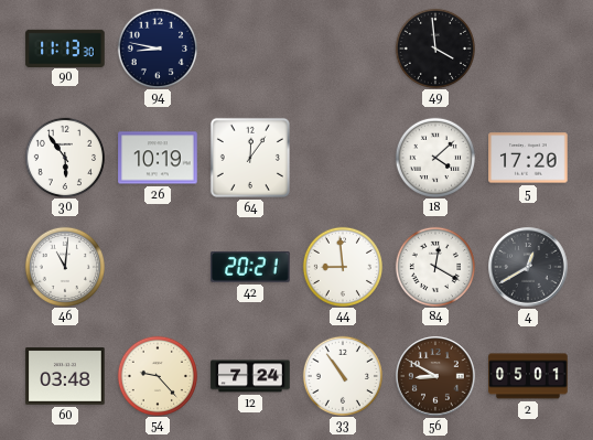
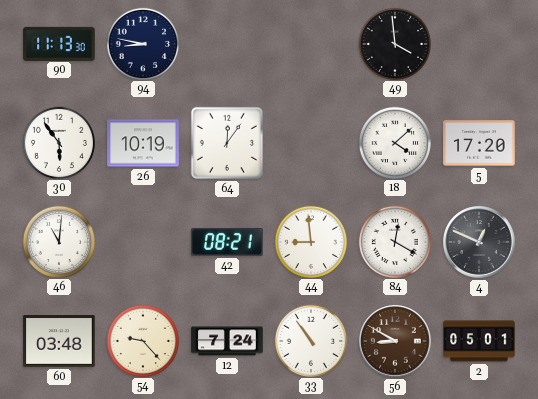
42: 20:21 -> 08:21
4: 12:40 -> 12:49
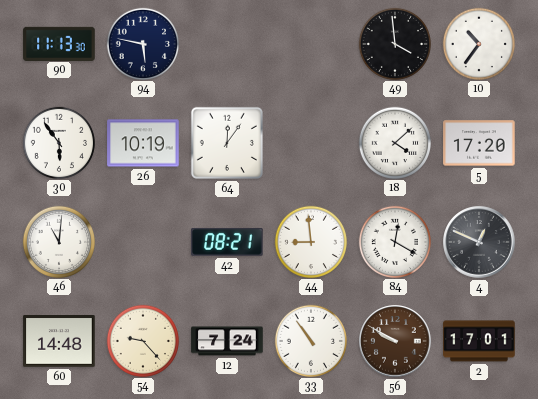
94: 8:47 -> 5:47
10: none -> 10:36
60: 03:48 -> 14:48
56: 8:50 -> 9:50
2: 05:01 -> 17:01
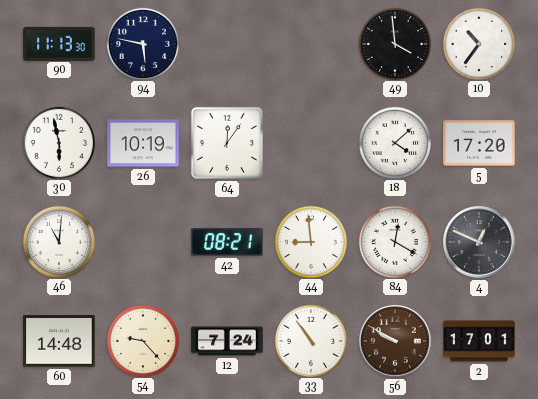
30: 5:54 -> 5:58
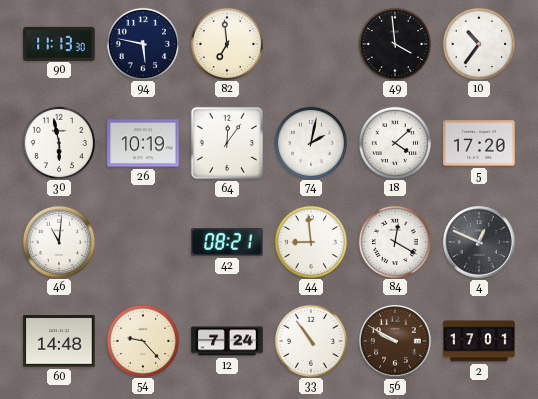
82: none -> 6:59
74: none -> 2:02
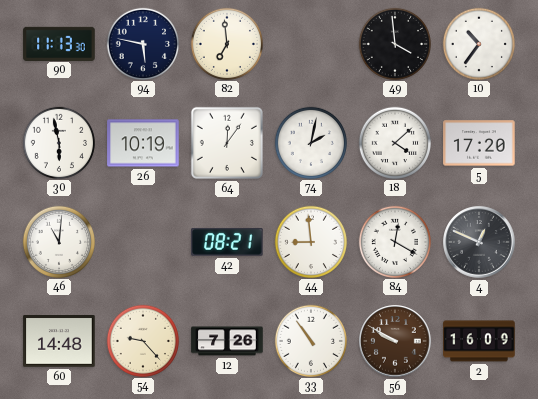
12: 7:24 -> 7:26
2: 17:01 -> 16:09
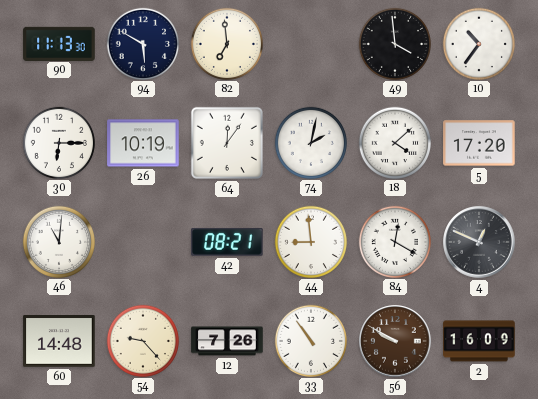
94: 5:47 -> 5:50
30: 5:58 -> 6:15
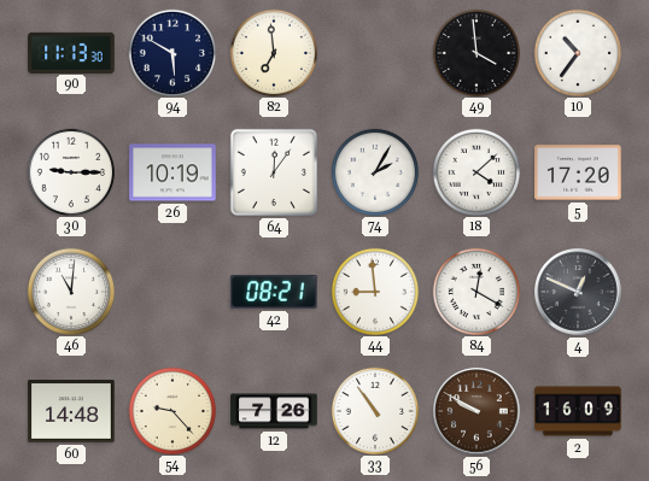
30: 6:15 -> 9:15
74: 2:02 -> 2:05
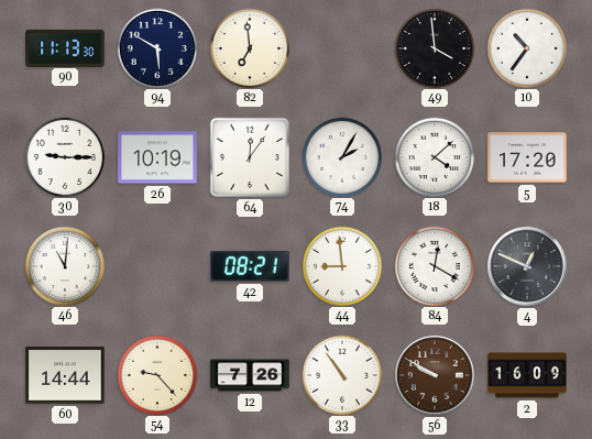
60: 14:48 -> 14:44
